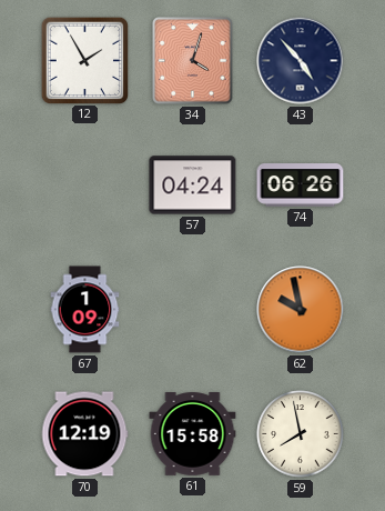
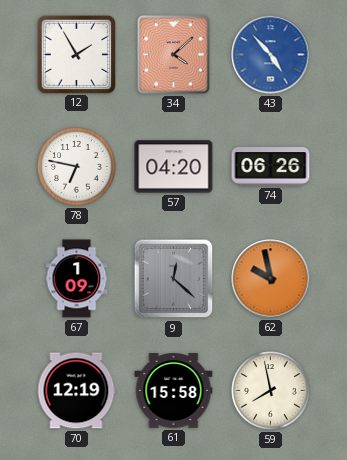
34: 4:03 -> 4:08
43 dial: navy -> blue
78: none -> 6:47
57: 04:24 -> 04:20
9: none -> 12:22
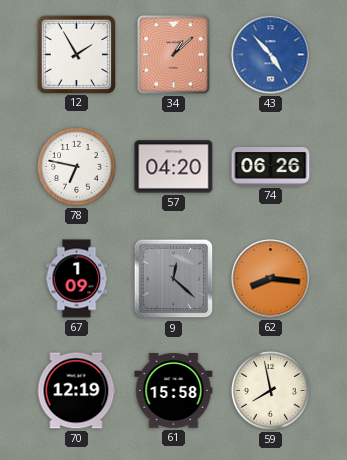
34: 4:08 -> 1:08
62: 9:58 -> 8:16
